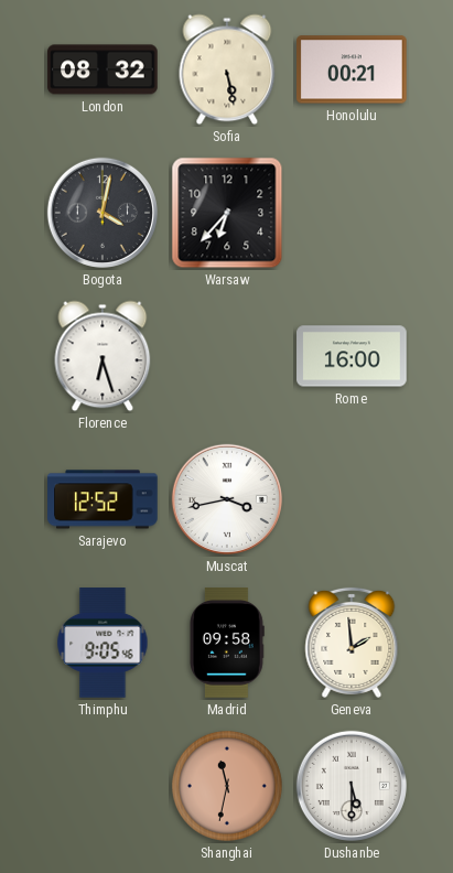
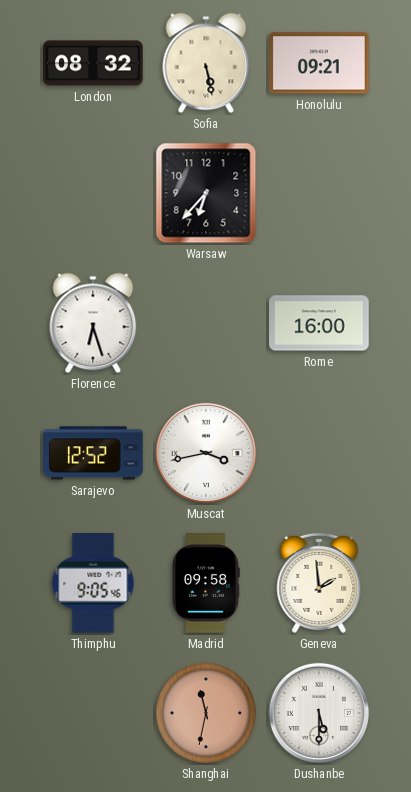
Honolulu: 00:21 -> 09:21
Bogota: 4:02 -> none
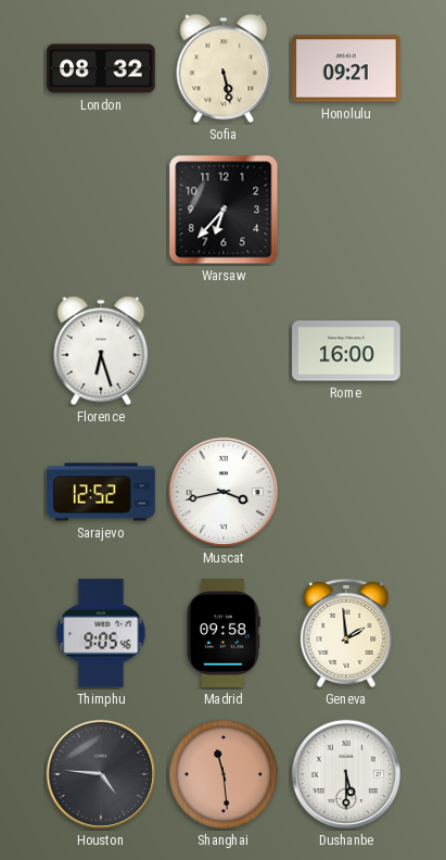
Houston: none -> 4:46
Shanghai: 11:32 -> 11:29
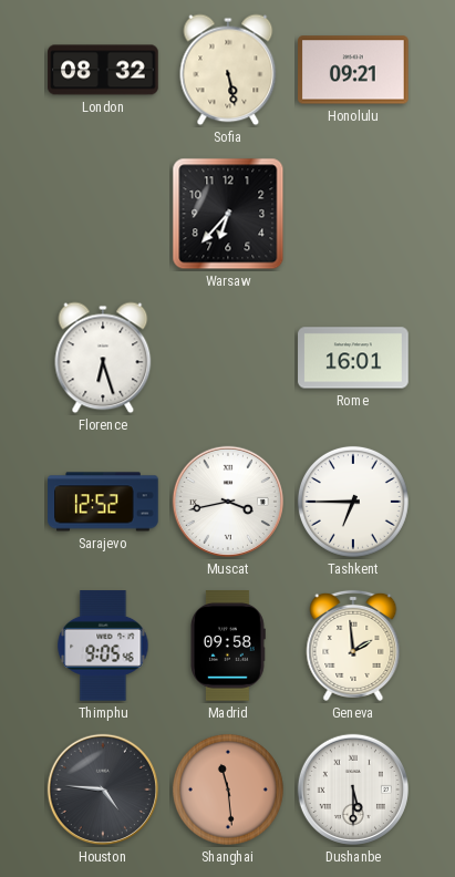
Rome: 16:00 -> 16:01
Tashkent: none -> 6:45
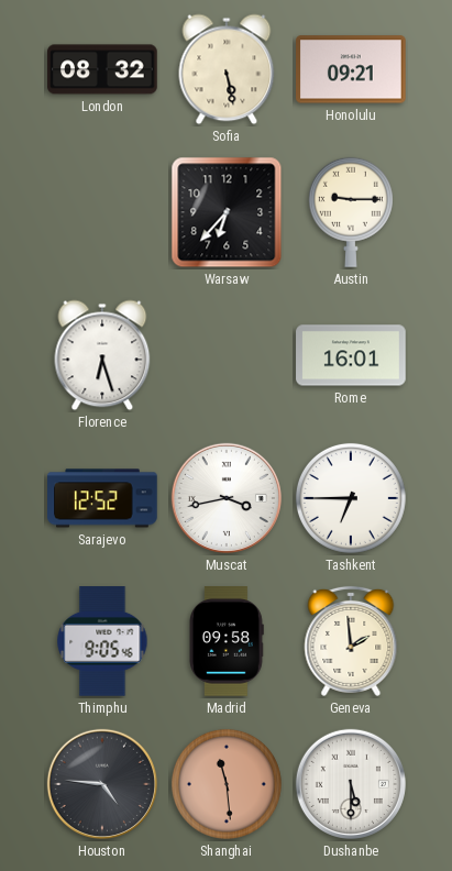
Austin: none -> 9:15
